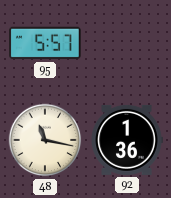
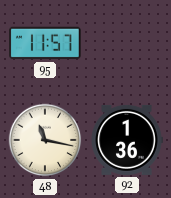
95: 5:57 -> 11:57
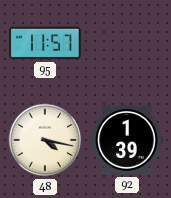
48: 11:17 -> 4:17
92: 1:36 -> 1:39
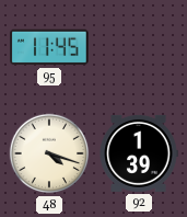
95: 11:57 -> 11:45
48: 4:17 -> 4:18
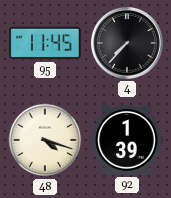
4: none -> 7:37
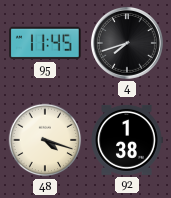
4: 7:37 -> 7:42
92: 1:39 -> 1:38
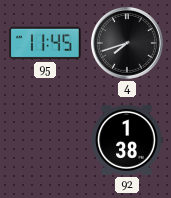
48: 4:18 -> none
